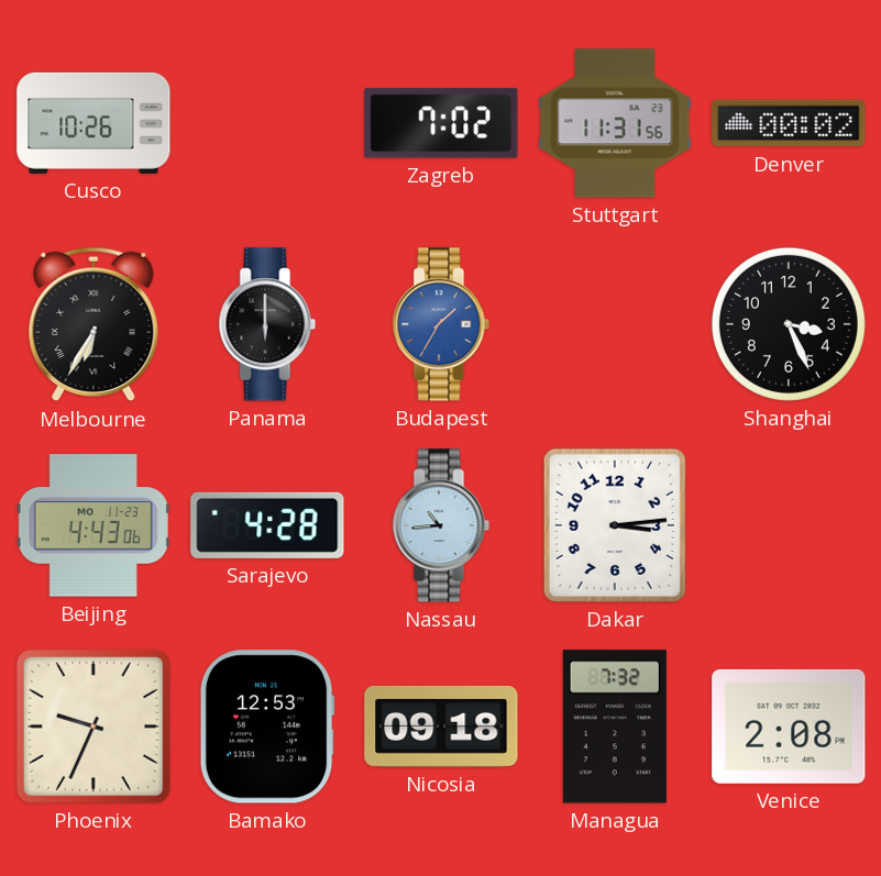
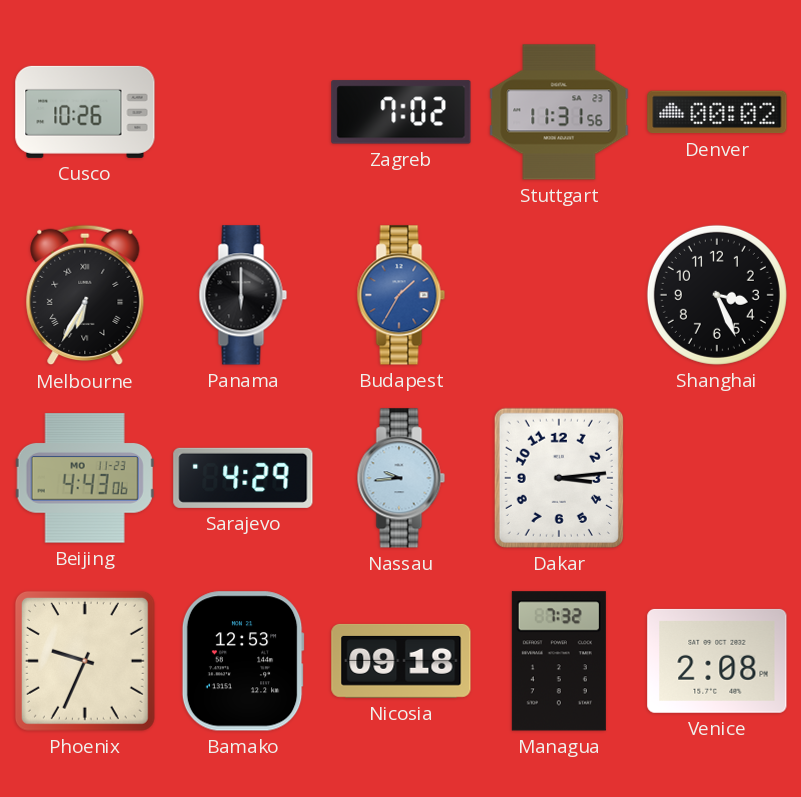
Sarajevo: 4:28 -> 4:29
Nassau: 10:44 -> 9:44
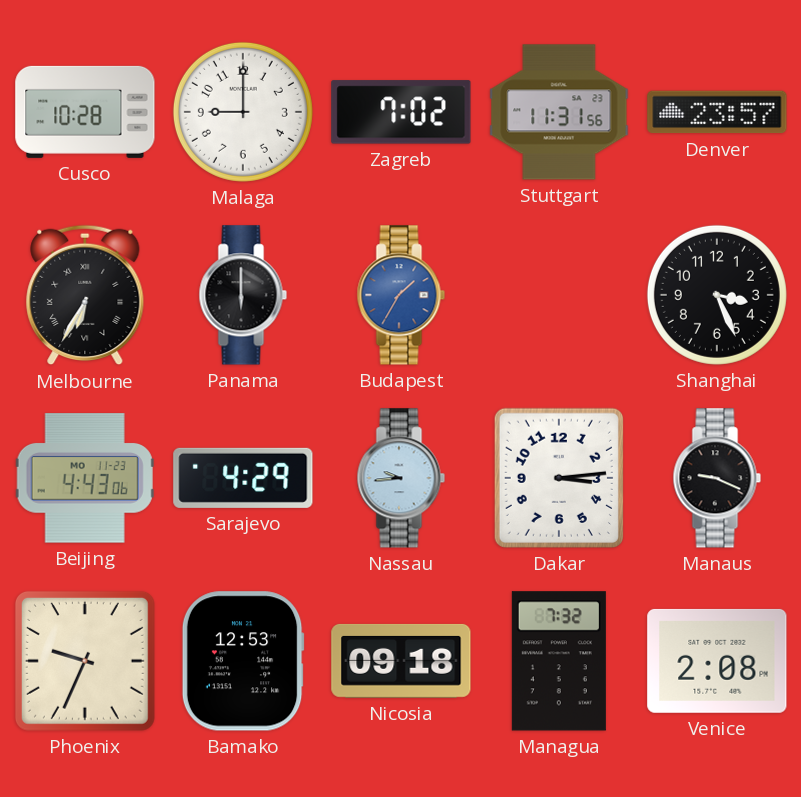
Cusco: 10:26 -> 10:28
Malaga: none -> 9:00
Denver: 00:02 -> 23:57
Manaus: none -> 9:19
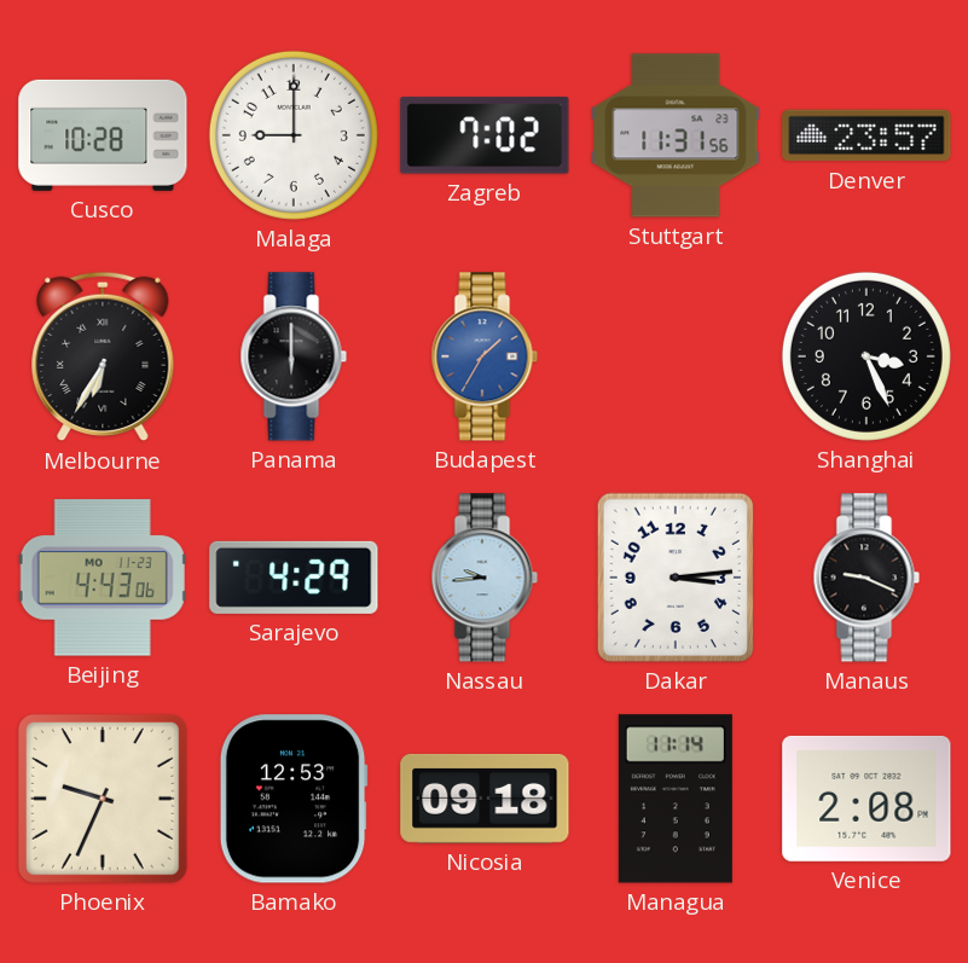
Managua: 7:32 -> 11:14
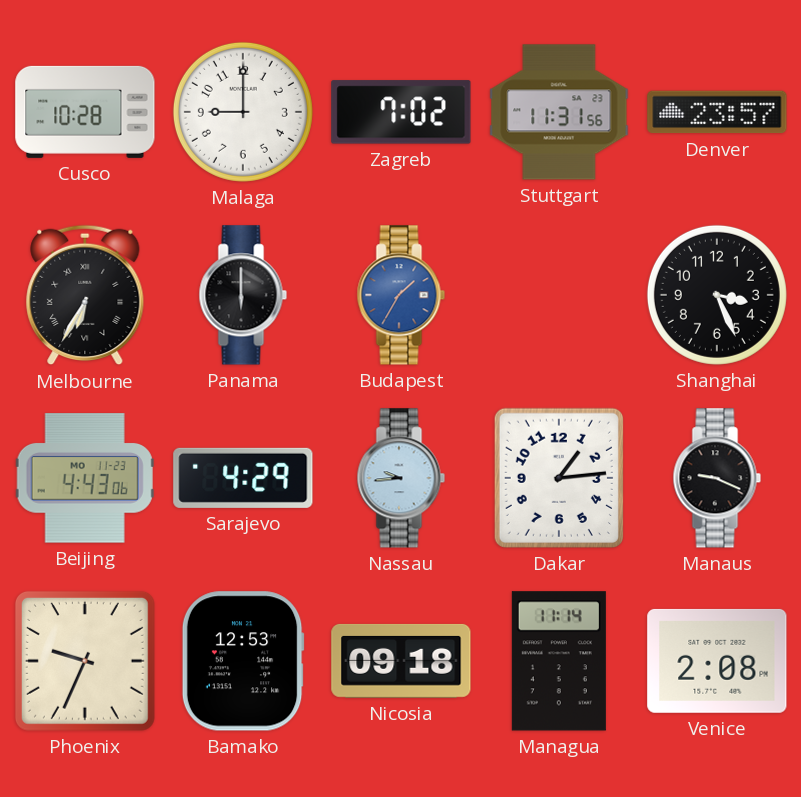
Dakar: 3:14 -> 1:14
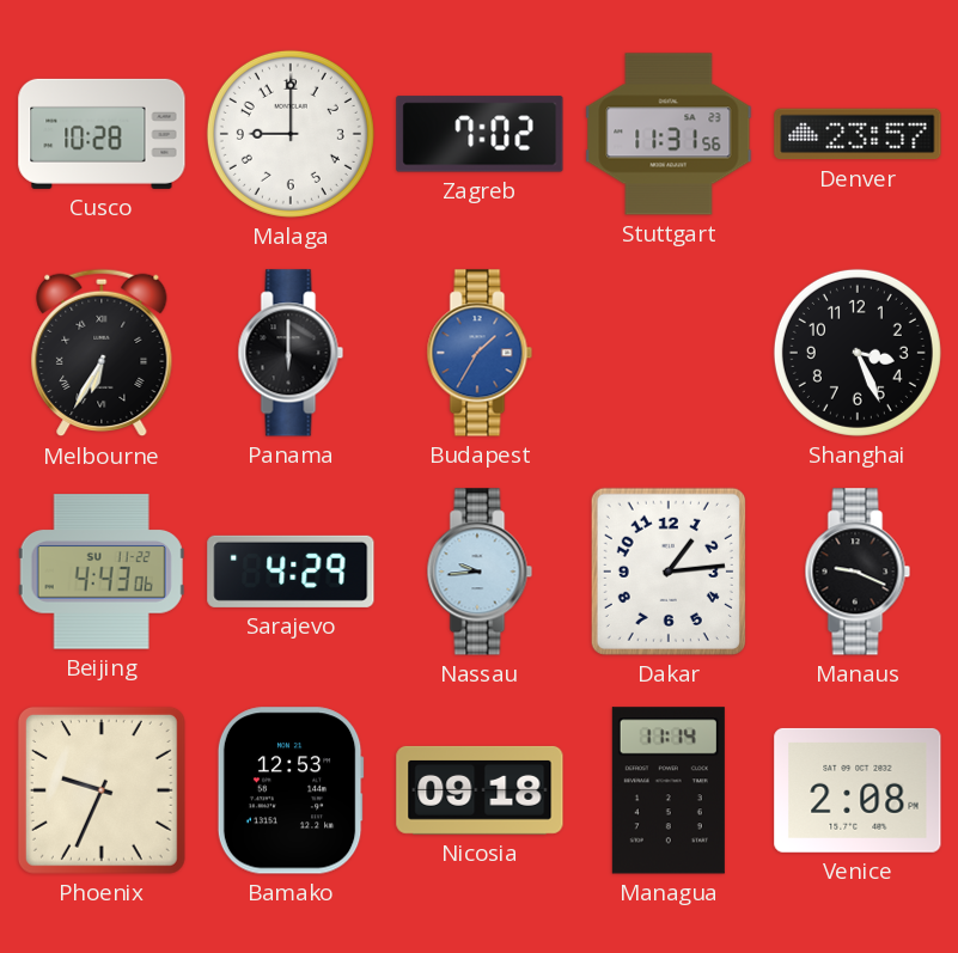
Beijing date: MO 11-23 -> SU 11-22
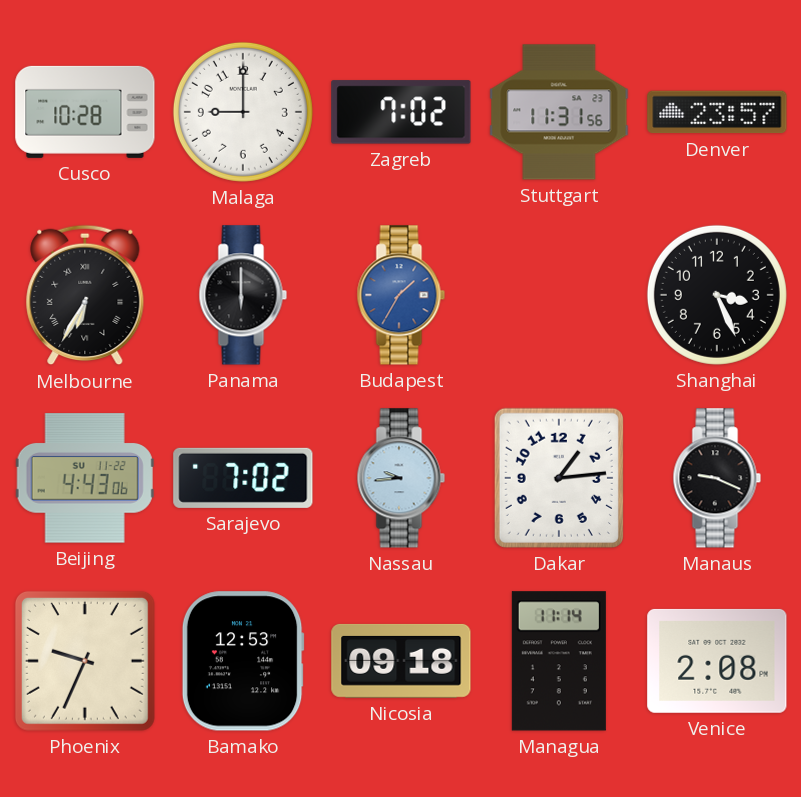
Sarajevo: 4:29 -> 7:02
